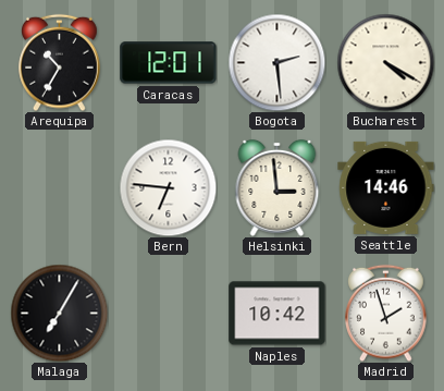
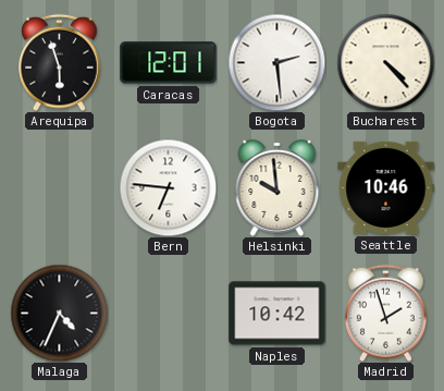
Arequipa: 10:35 -> 5:57
Bucharest: 4:20 -> 4:23
Helsinki: 2:59 -> 9:59
Seattle: 14:46 -> 10:46
Malaga: 7:05 -> 4:34
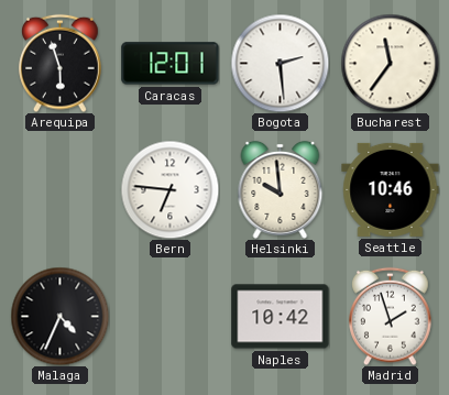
Bucharest: 4:23 -> 11:36
